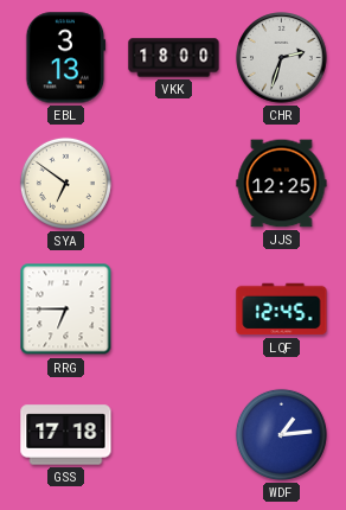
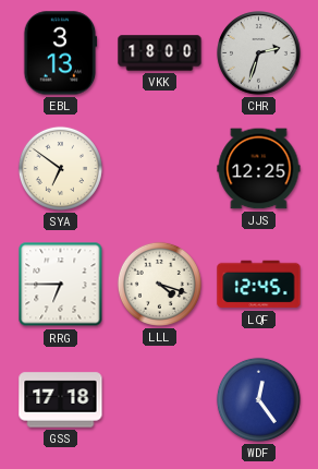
LLL: none -> 4:18
WDF: 1:14 -> 12:24
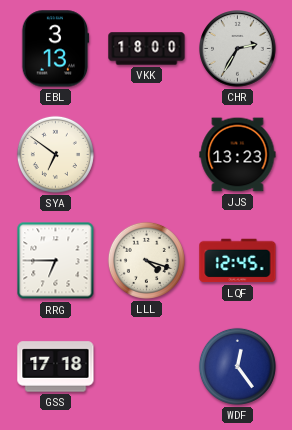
CHR: 2:33 -> 2:35
JJS: 12:25 -> 13:23
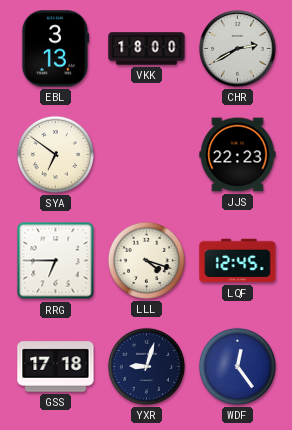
CHR: 2:35 -> 2:40
JJS: 13:23 -> 22:23
YXR: none -> 9:03
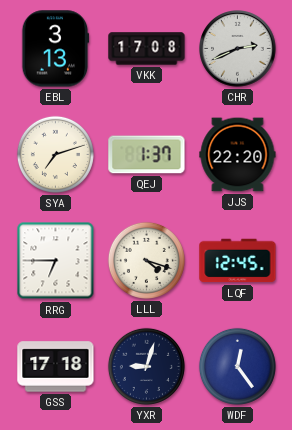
VKK: 18:00 -> 17:08
CHR: 2:40 -> 2:41
SYA: 6:51 -> 7:12
QEJ: none -> 1:37
JJS: 22:23 -> 22:20
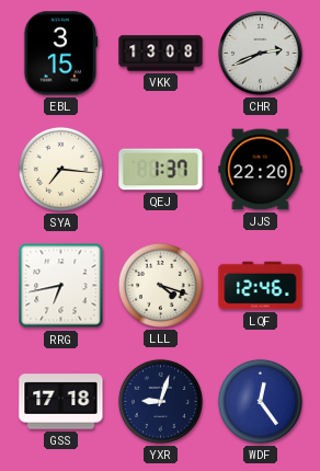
EBL: 3:13 -> 3:15
VKK: 17:08 -> 13:08
SYA: 7:12 -> 7:16
RRG: 6:45 -> 6:43
LQF: 12:45 -> 12:46
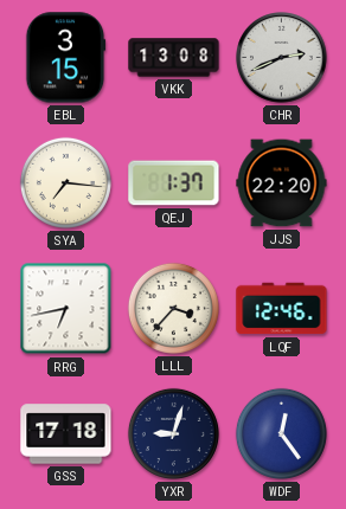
LLL: 4:18 -> 3:37
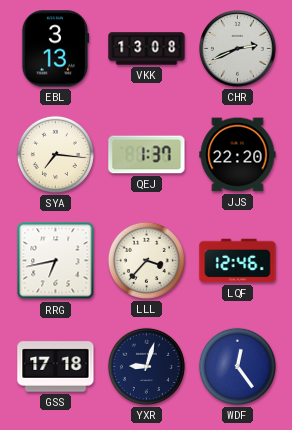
EBL: 3:15 -> 3:13
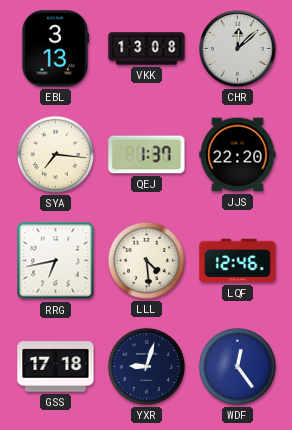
CHR: 2:41 -> 12:08
LLL: 3:37 -> 4:29
